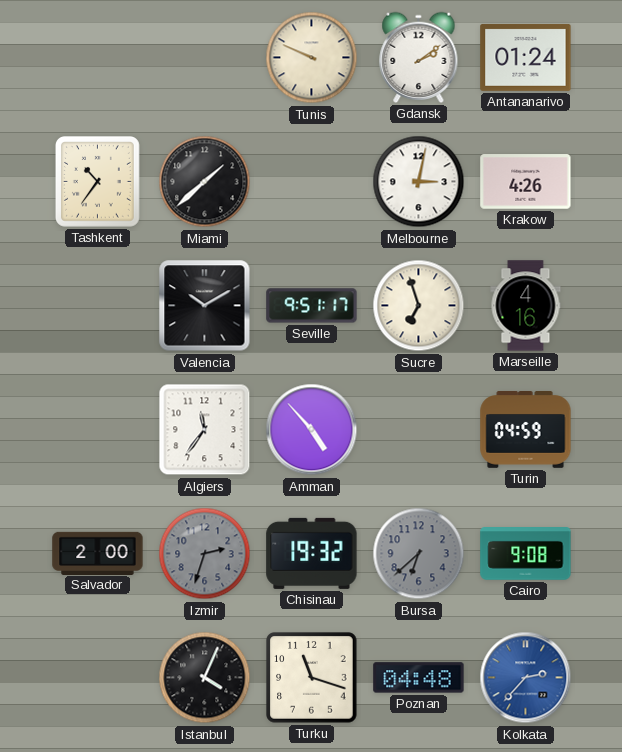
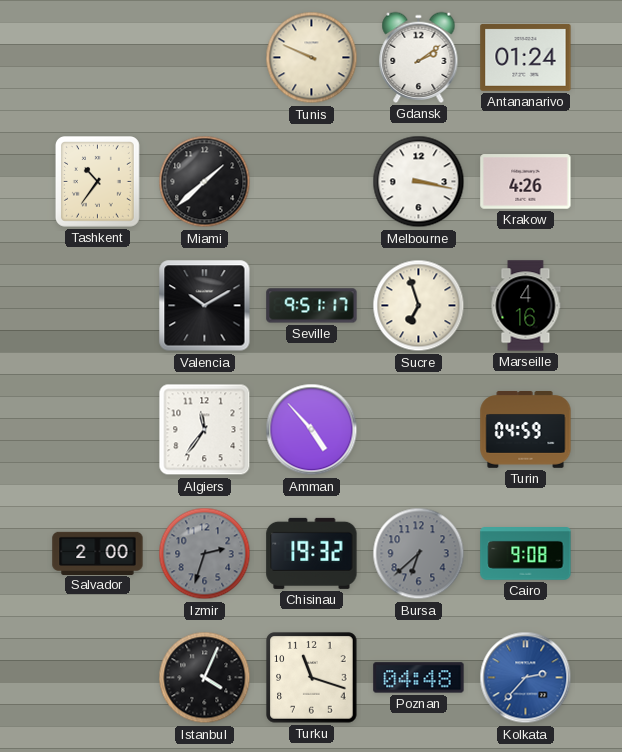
Melbourne: 3:02 -> 3:17
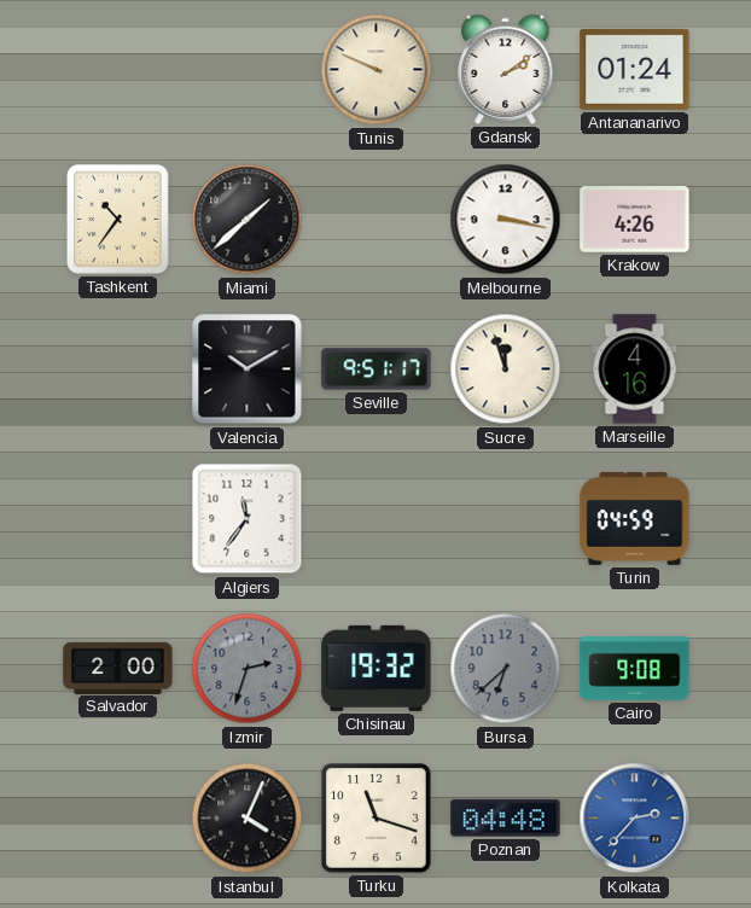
Sucre: 6:57 -> 11:57
Amman: 4:53 -> none
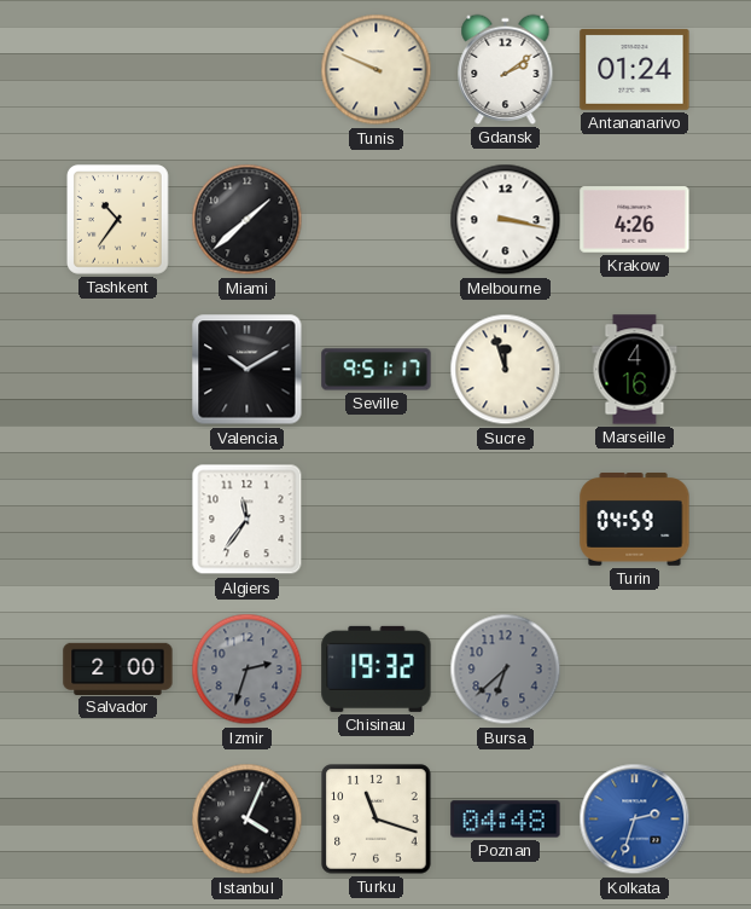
Cairo: 9:08 -> none
Kolkata: 2:37 -> 2:33
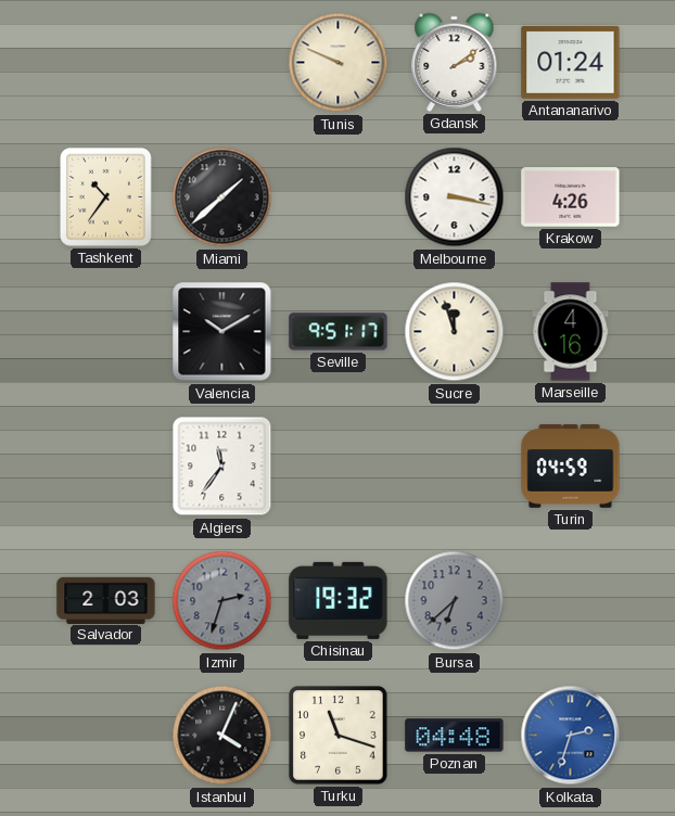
Salvador: 2:00 -> 2:03
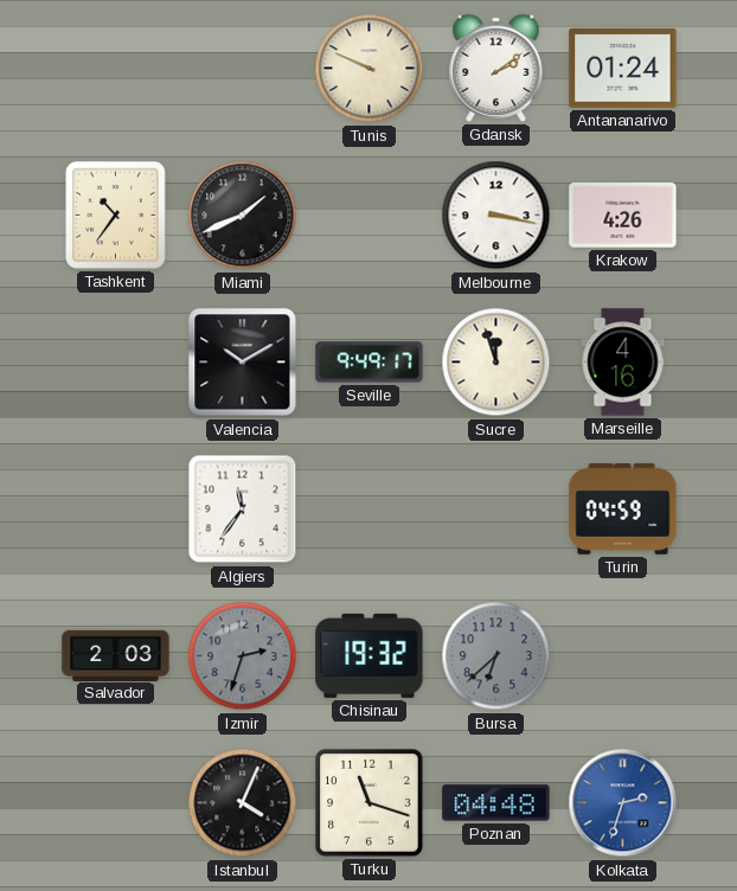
Miami: 1:38 -> 1:41
Seville: 9:51 -> 9:49
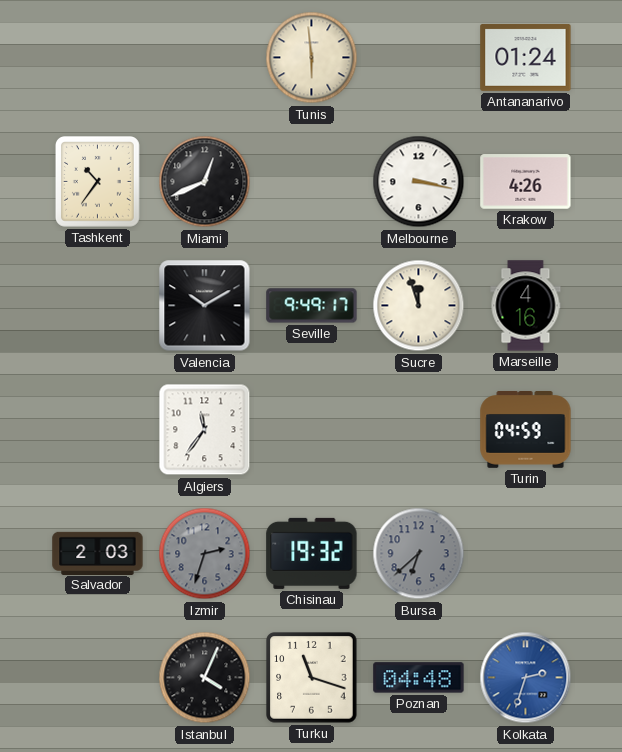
Tunis: 9:49 -> 5:59
Gdansk: 2:09 -> none
Miami: 1:41 -> 12:41
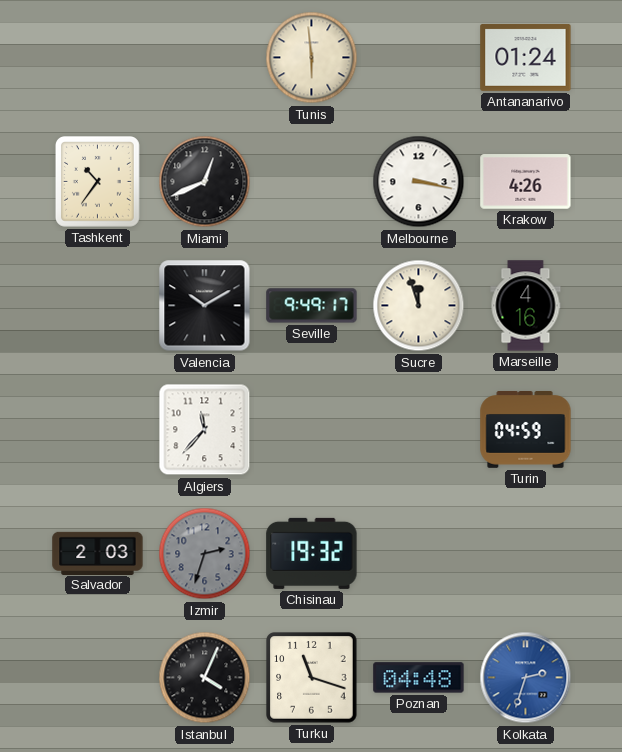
Algiers: 11:36 -> 11:37
Bursa: 6:38 -> none
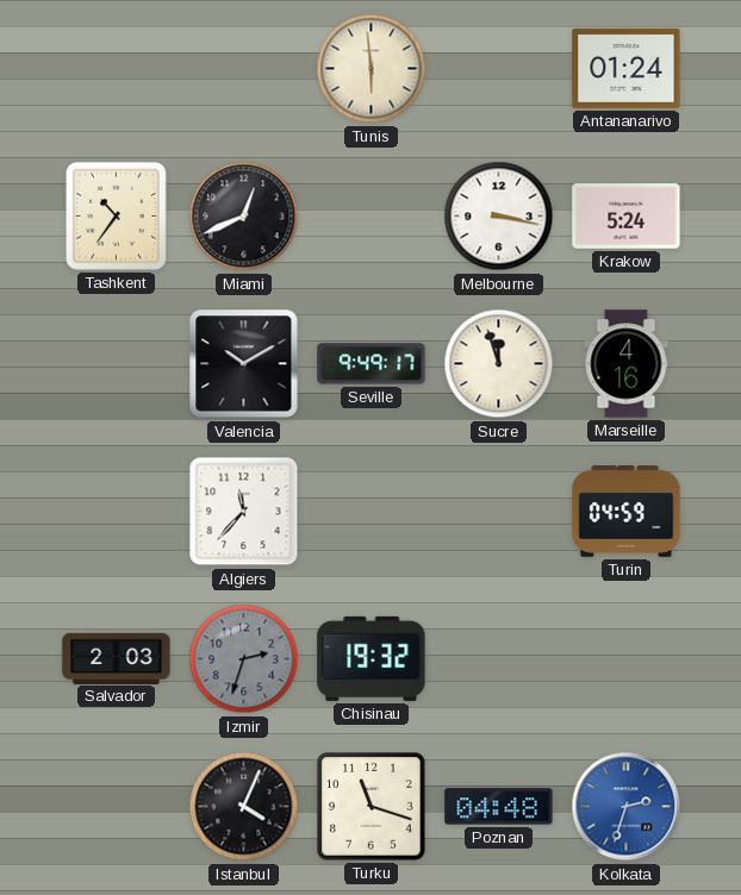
Krakow: 4:26 -> 5:24
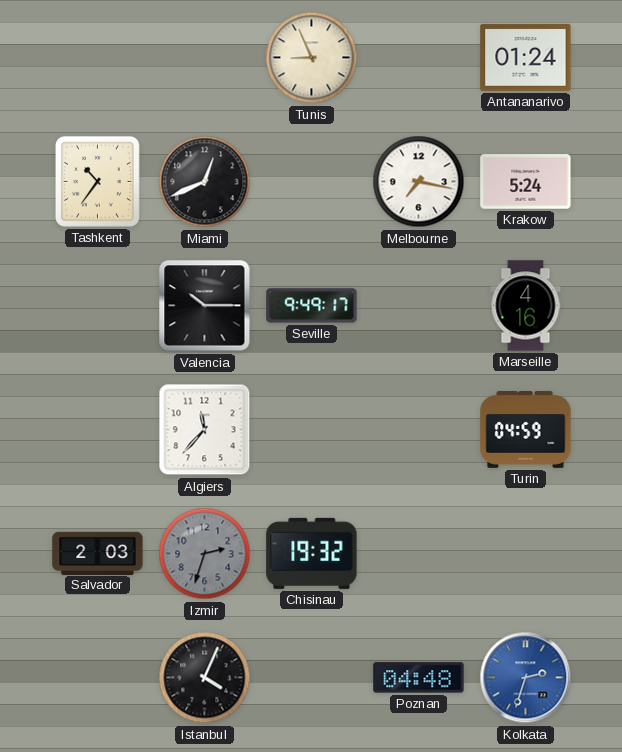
Tunis: 5:59 -> 8:56
Melbourne: 3:17 -> 7:17
Valencia: 10:10 -> 10:15
Sucre: 11:57 -> none
Turku: 11:18 -> none
